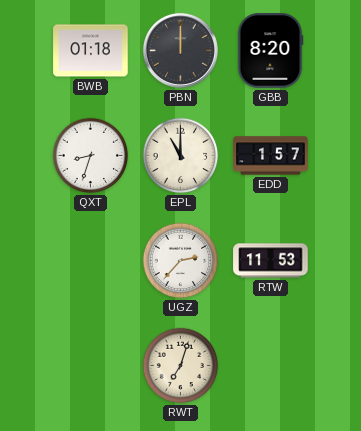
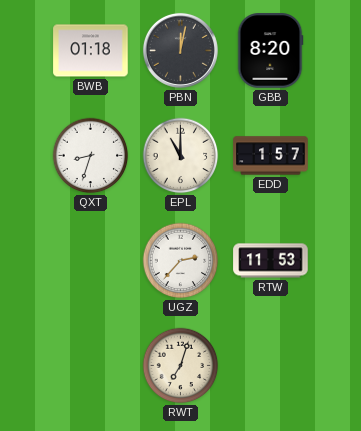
PBN: 12:00 -> 12:02
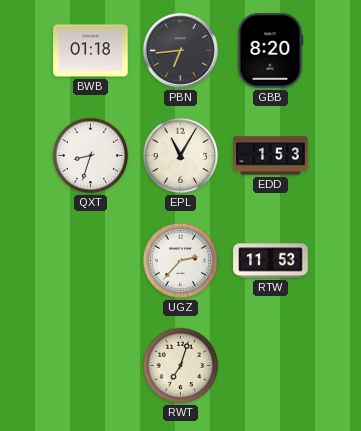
PBN: 12:02 -> 6:44
EPL: 11:00 -> 11:05
EDD: 1:57 -> 1:53
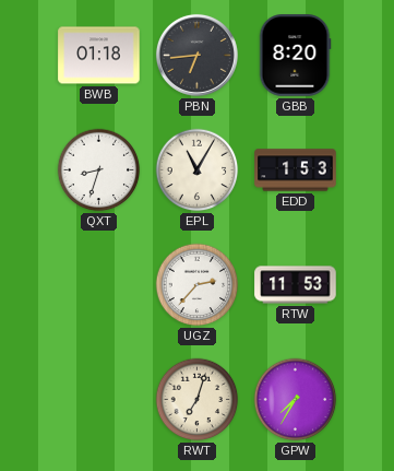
GPW: none -> 7:35
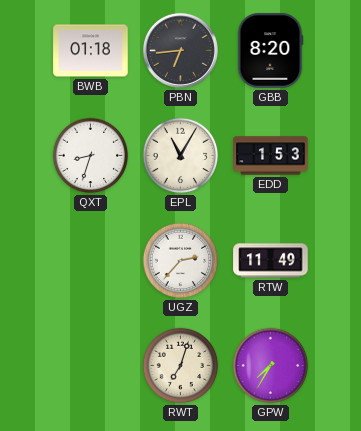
RTW: 11:53 -> 11:49
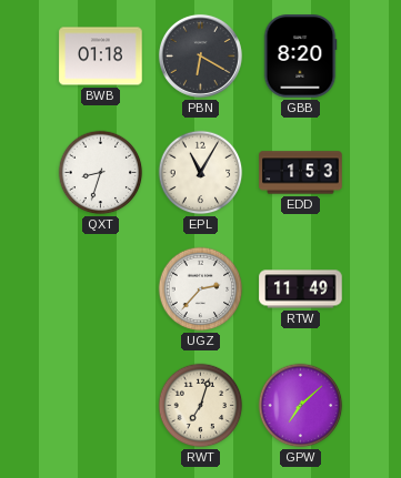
PBN: 6:44 -> 6:20
GPW: 7:35 -> 7:08
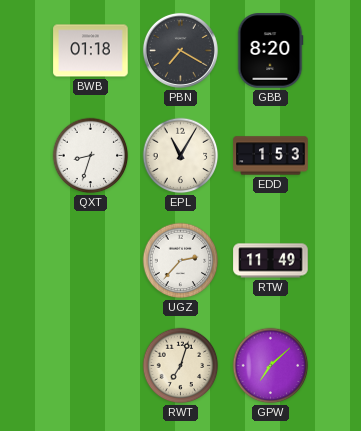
PBN: 6:20 -> 7:20
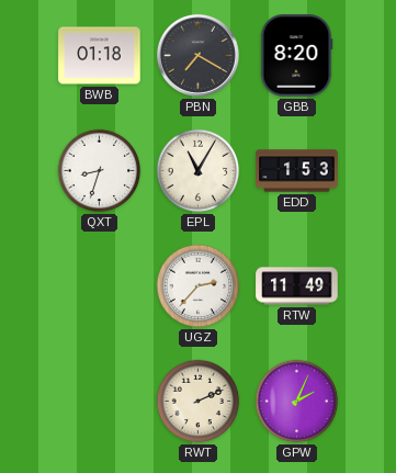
RWT: 7:03 -> 2:11
GPW: 7:08 -> 2:04
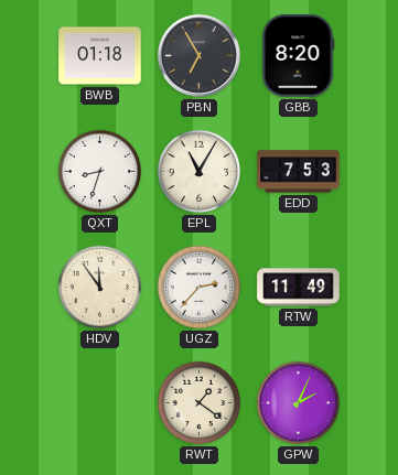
PBN: 7:20 -> 6:55
EDD: 1:53 -> 7:53
HDV: none -> 11:54
RWT: 2:11 -> 1:21
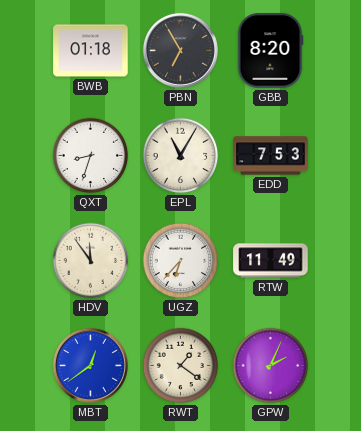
UGZ: 2:37 -> 6:37
MBT: none -> 12:39
